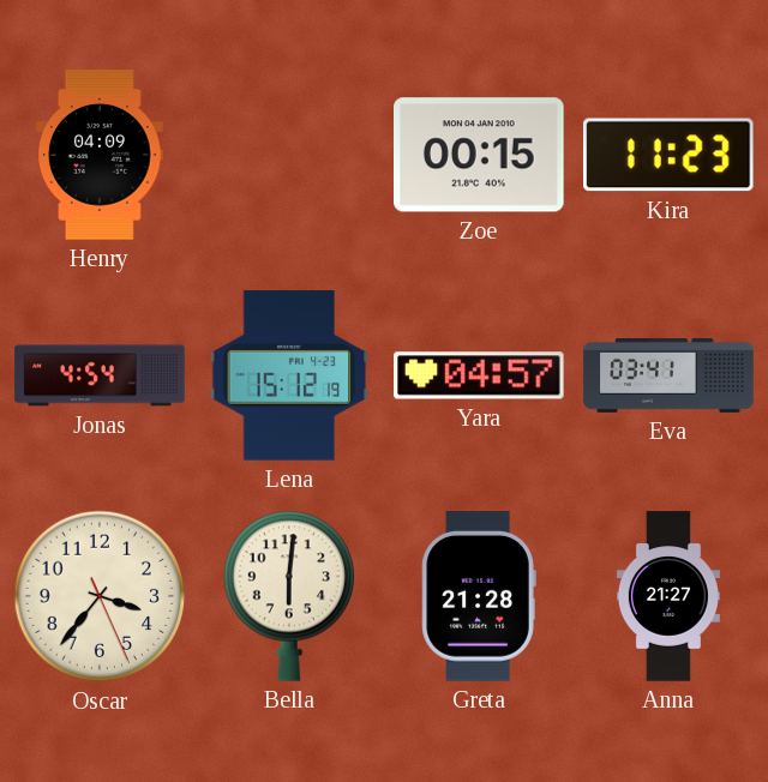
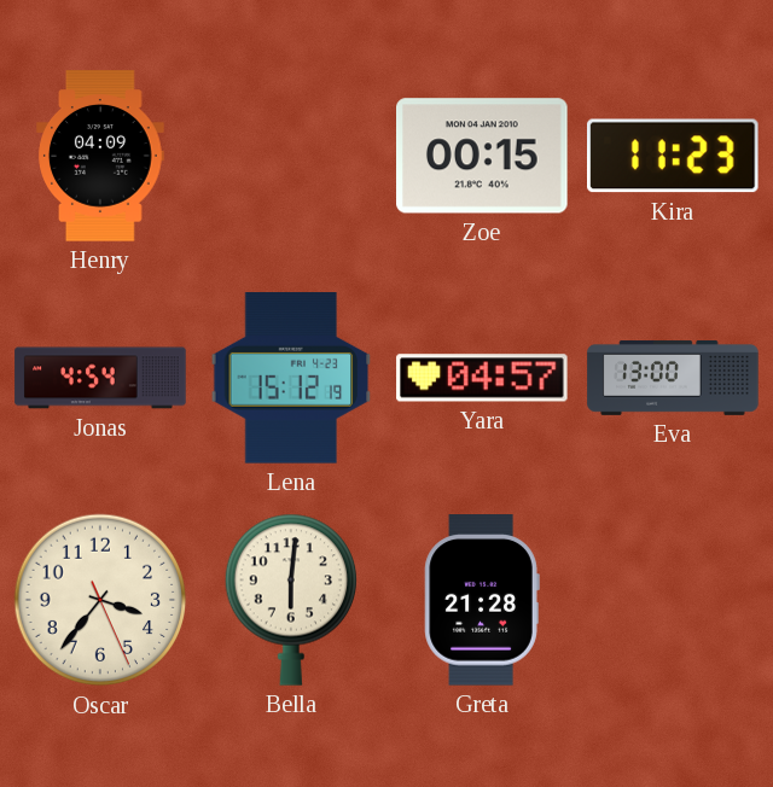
Eva: 03:41 -> 13:00
Anna: 21:27 -> none
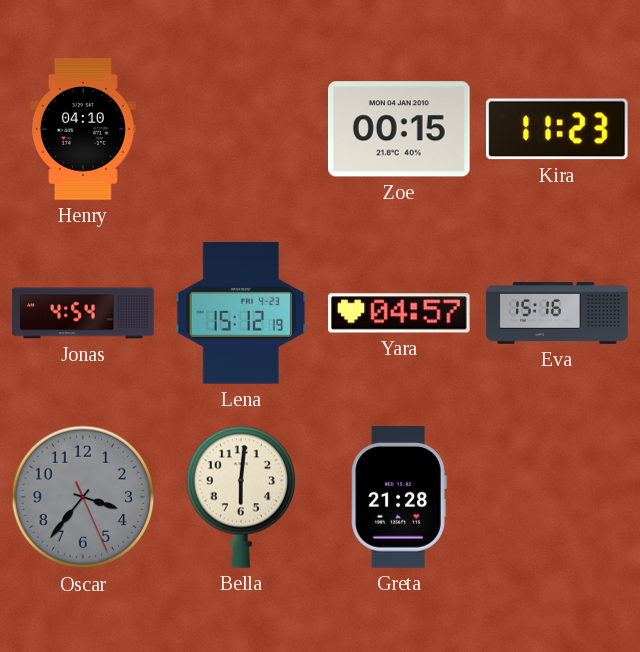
Henry: 04:09 -> 04:10
Eva: 13:00 -> 15:16
Oscar dial: cream -> grey
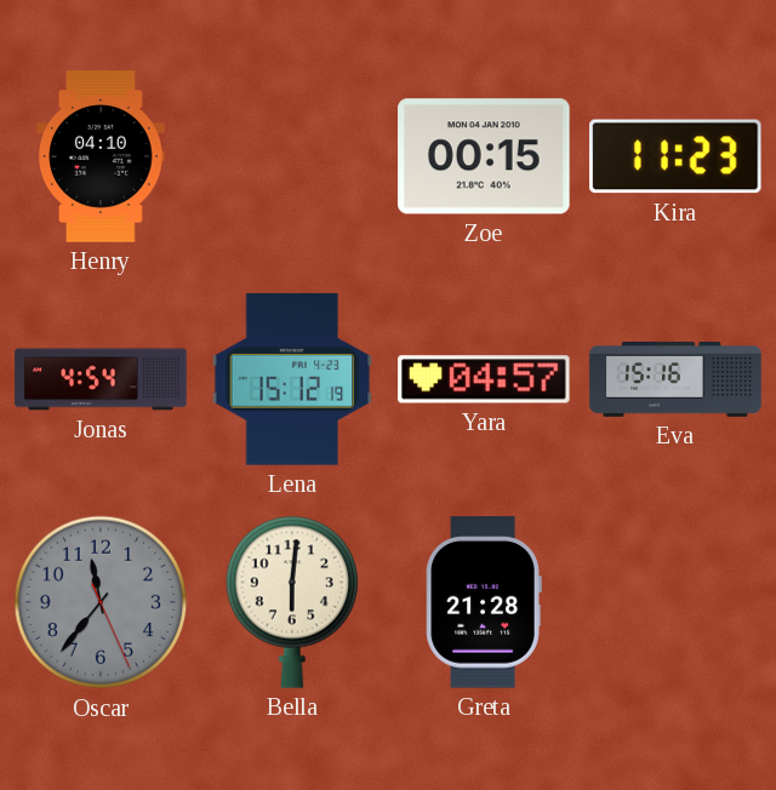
Oscar: 3:36 -> 11:36
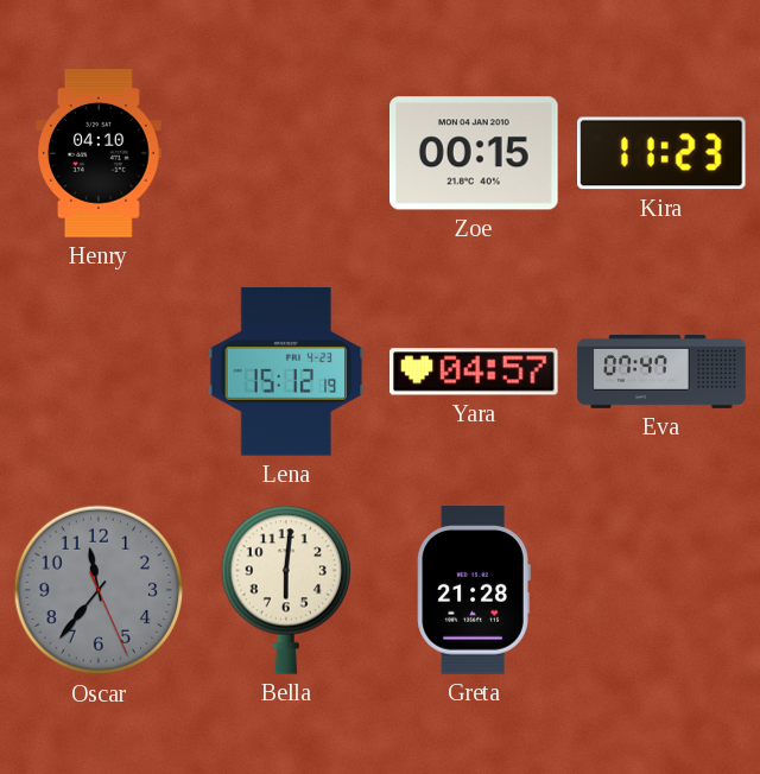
Jonas: 4:54 -> none
Eva: 15:16 -> 07:47
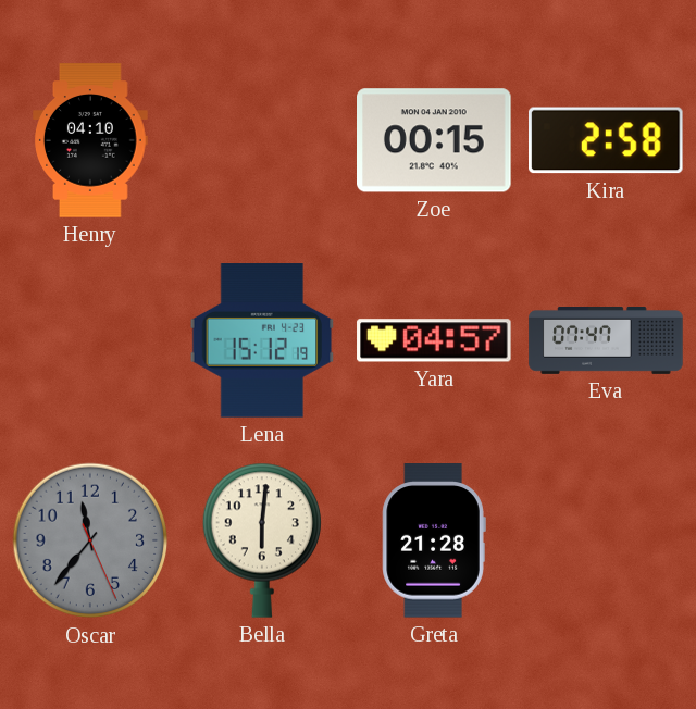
Kira: 11:23 -> 2:58
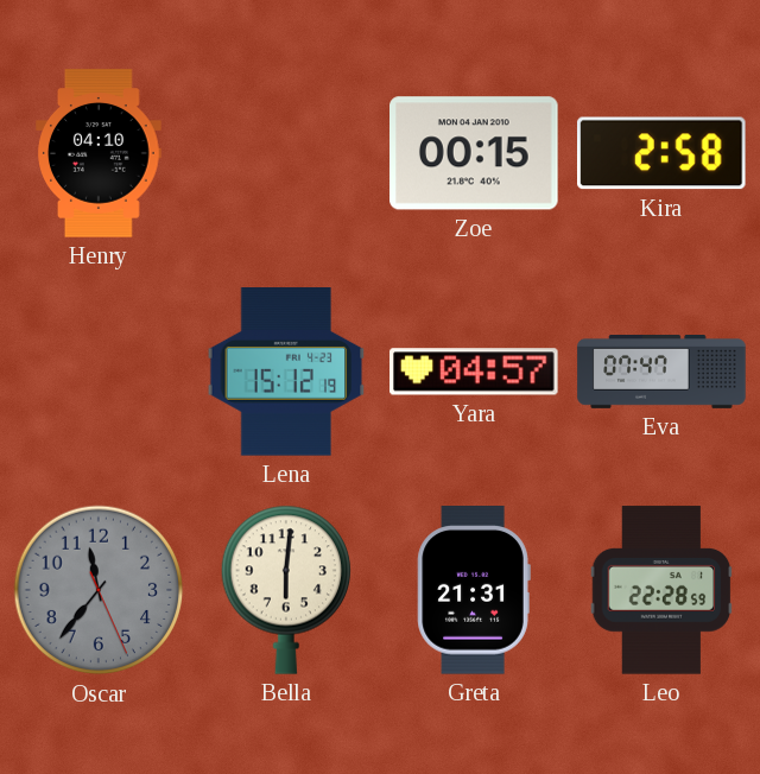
Greta: 21:28 -> 21:31
Leo: none -> 22:28
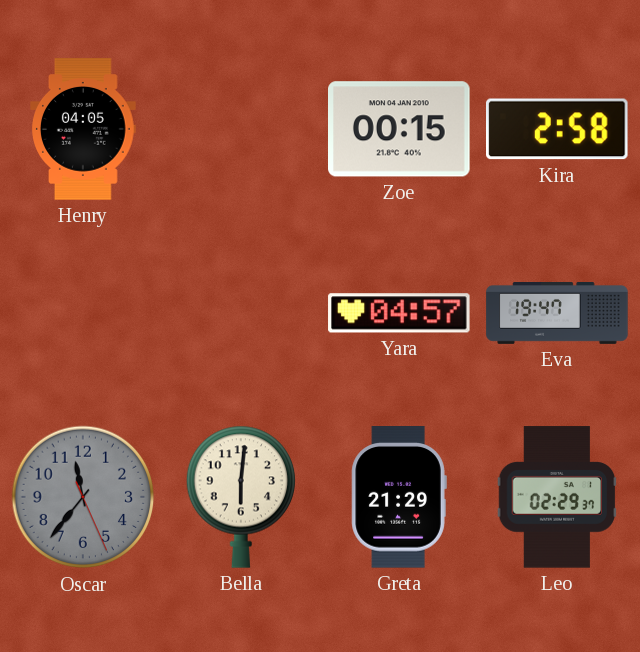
Henry: 04:10 -> 04:05
Lena: 15:12 -> none
Eva: 07:47 -> 19:47
Greta: 21:31 -> 21:29
Leo: 22:28 -> 02:29
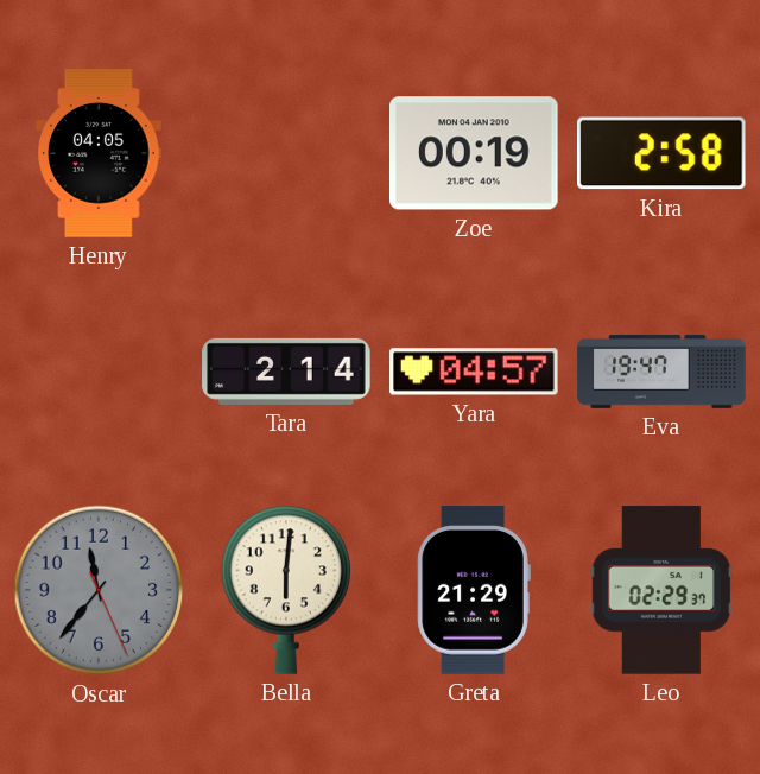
Zoe: 00:15 -> 00:19
Tara: none -> 2:14
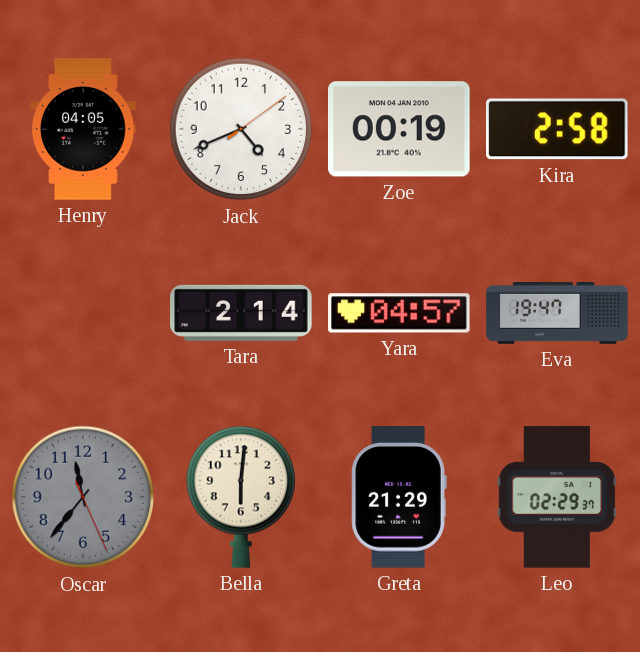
Jack: none -> 4:41
